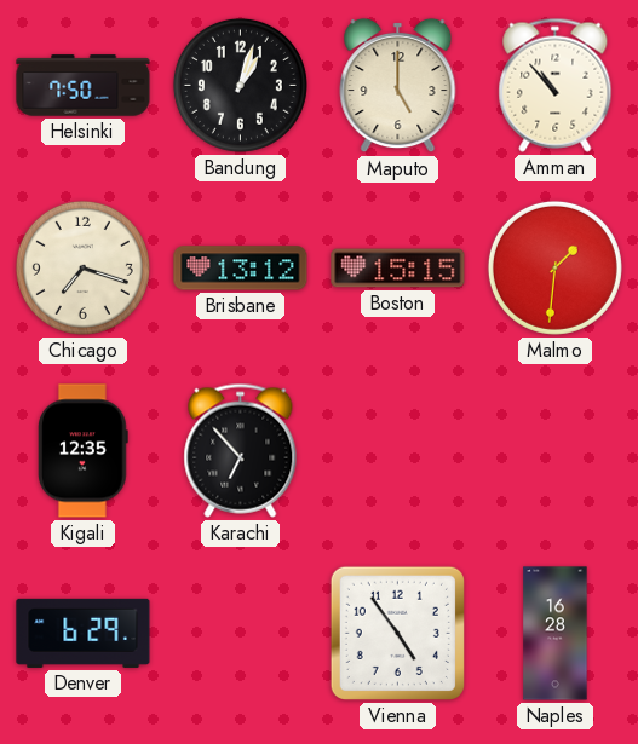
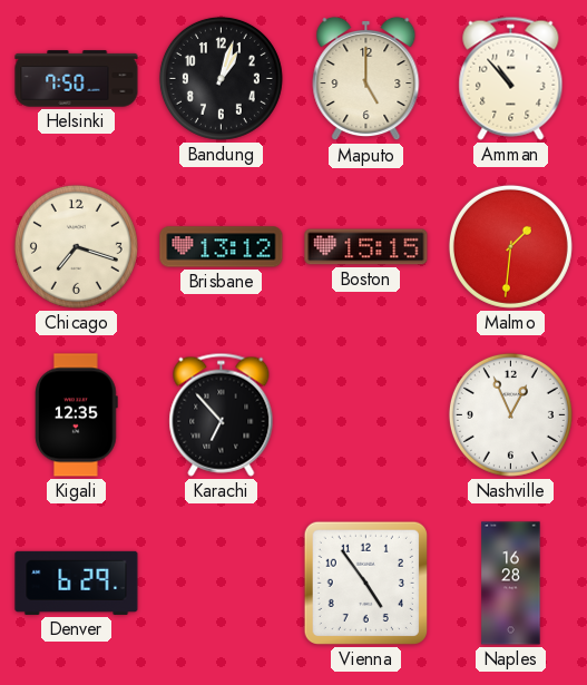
Nashville: none -> 12:56
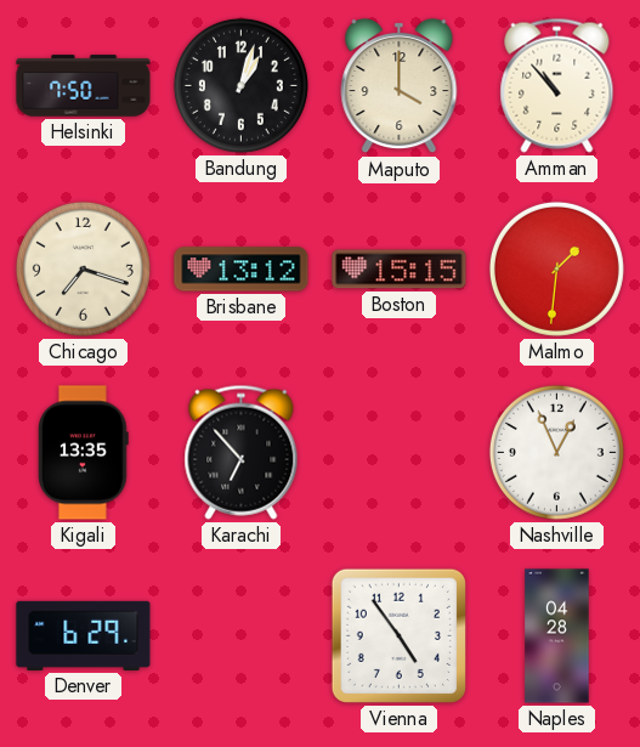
Maputo: 5:00 -> 4:00
Kigali: 12:35 -> 13:35
Naples: 16:28 -> 04:28
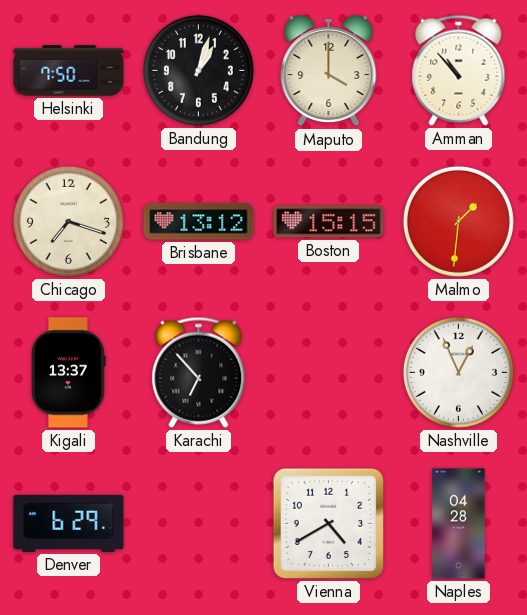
Kigali: 13:35 -> 13:37
Vienna: 4:54 -> 4:40
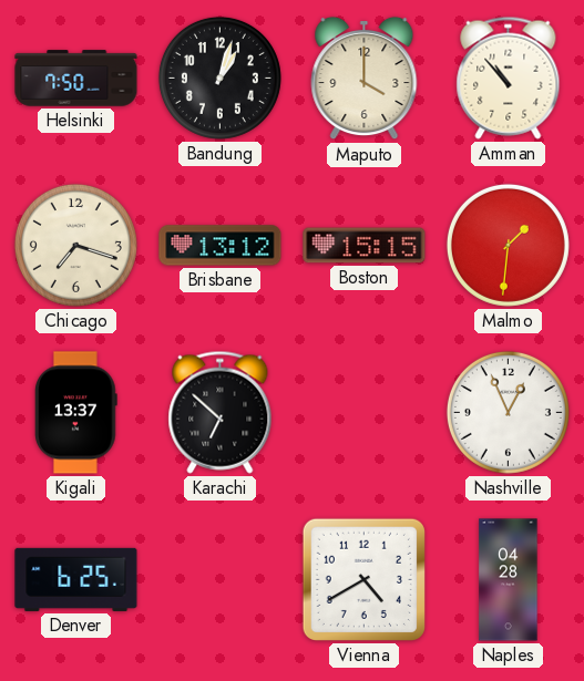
Karachi: 6:53 -> 6:52
Denver: 6:29 -> 6:25
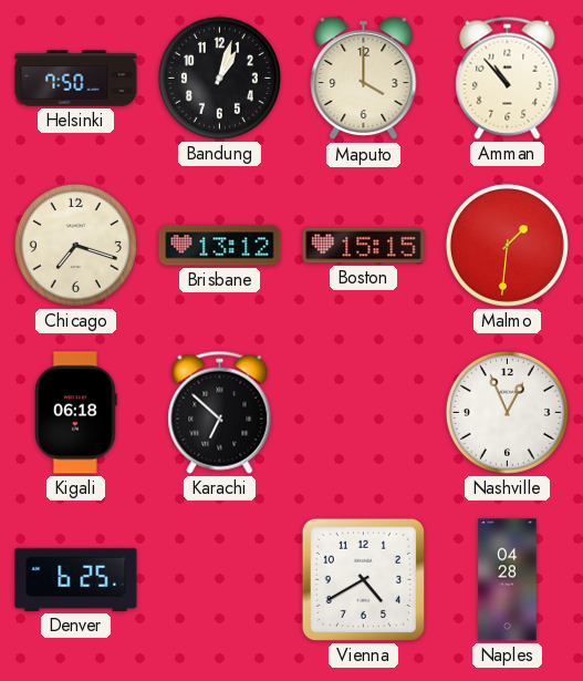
Kigali: 13:37 -> 06:18
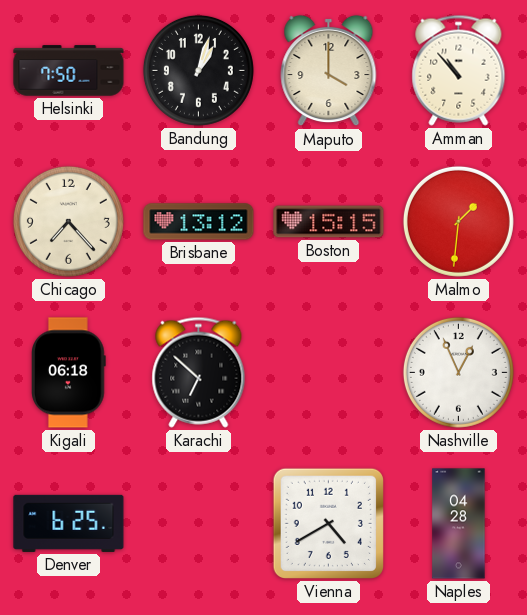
Chicago: 7:18 -> 7:23
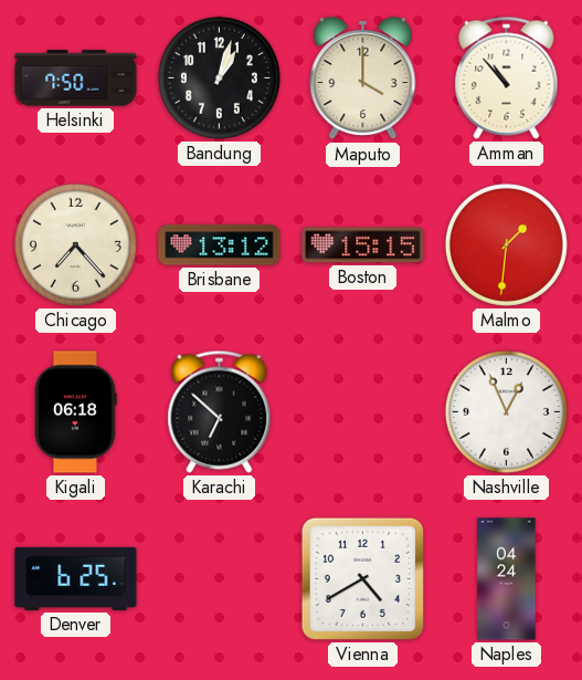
Naples: 04:28 -> 04:24
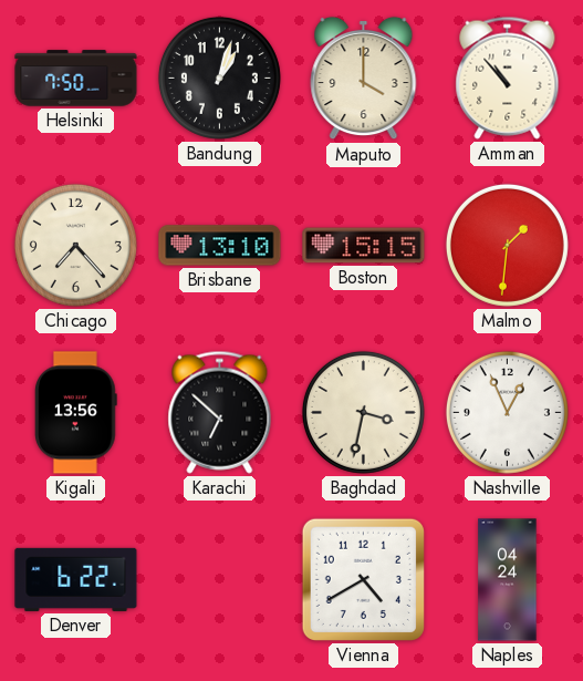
Brisbane: 13:12 -> 13:10
Kigali: 06:18 -> 13:56
Baghdad: none -> 3:32
Denver: 6:25 -> 6:22
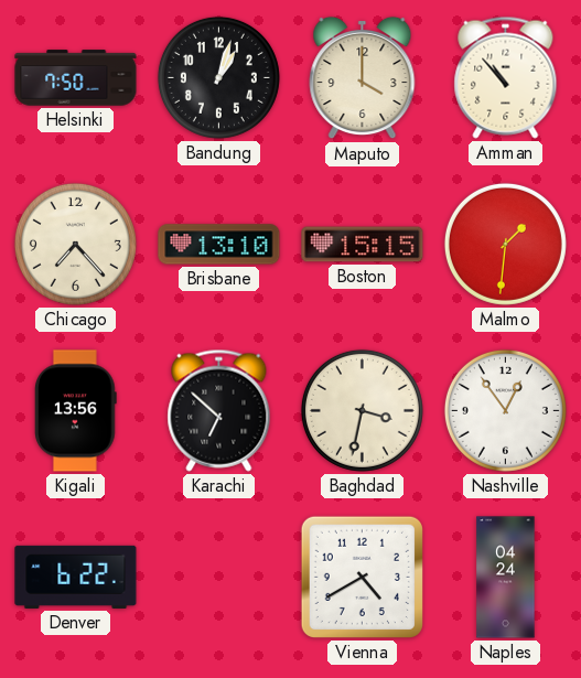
Nashville: 12:56 -> 12:54
